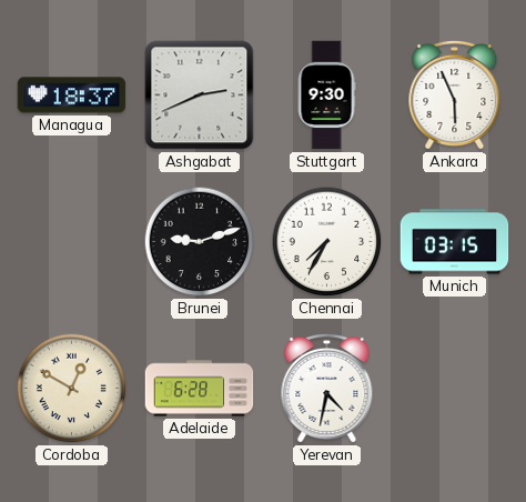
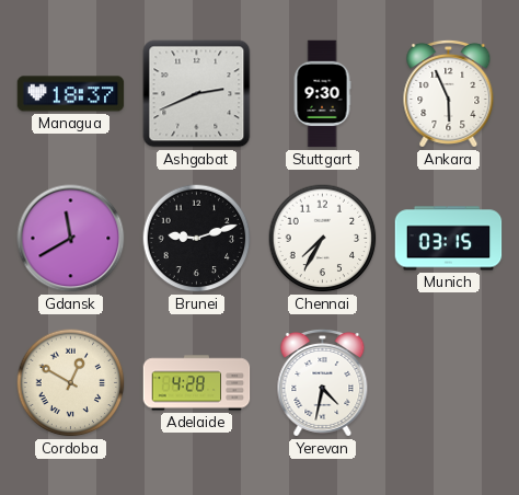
Gdansk: none -> 11:40
Adelaide: 6:28 -> 4:28
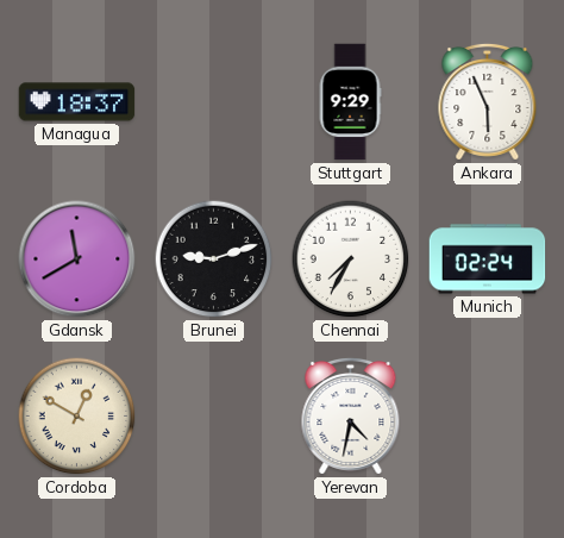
Ashgabat: 2:41 -> none
Stuttgart: 9:30 -> 9:29
Munich: 03:15 -> 02:24
Adelaide: 4:28 -> none
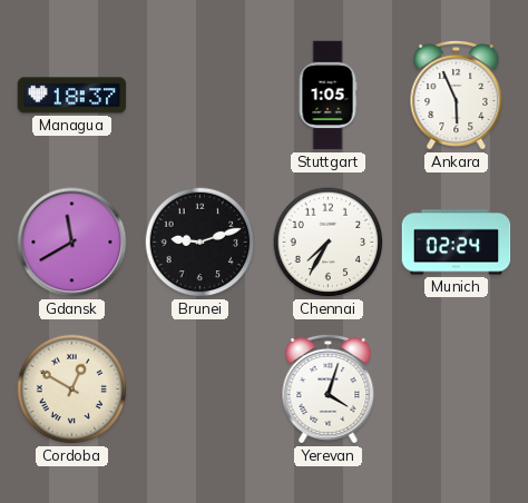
Stuttgart: 9:29 -> 1:05
Yerevan: 4:32 -> 4:03
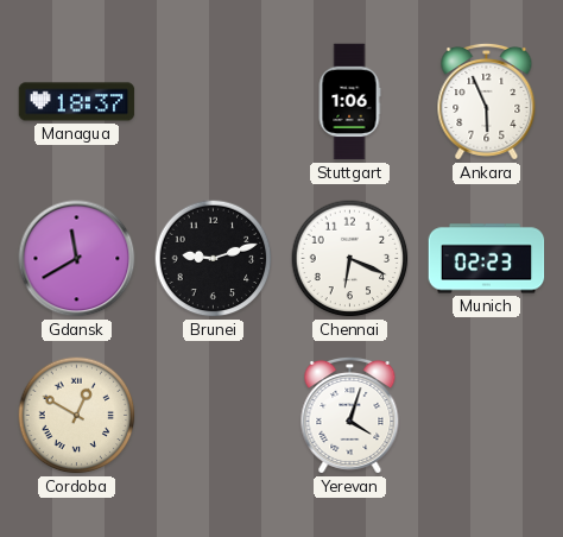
Stuttgart: 1:05 -> 1:06
Chennai: 7:35 -> 6:19
Munich: 02:24 -> 02:23
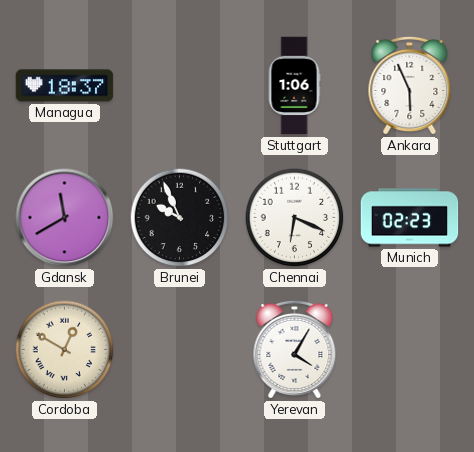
Brunei: 9:12 -> 9:56
Yerevan: 4:03 -> 4:05
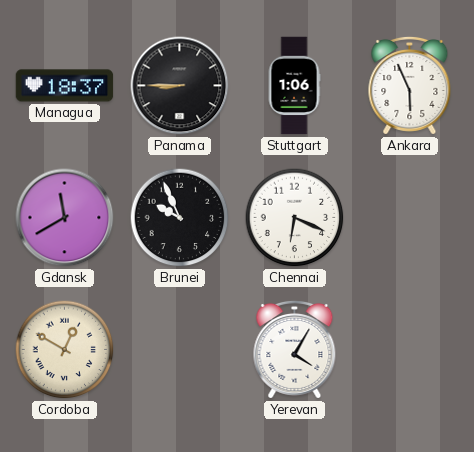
Panama: none -> 8:45
Munich: 02:23 -> none
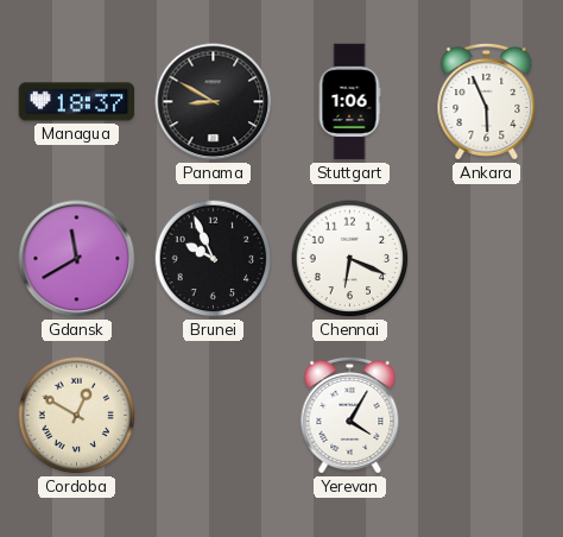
Panama: 8:45 -> 8:50
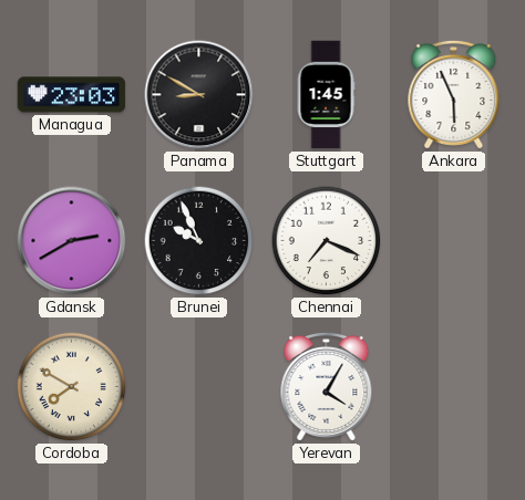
Managua: 18:37 -> 23:03
Stuttgart: 1:06 -> 1:45
Gdansk: 11:40 -> 2:40
Chennai: 6:19 -> 7:19
Cordoba: 12:50 -> 7:50
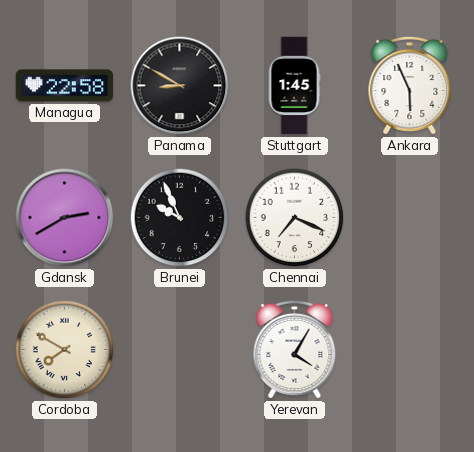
Managua: 23:03 -> 22:58
